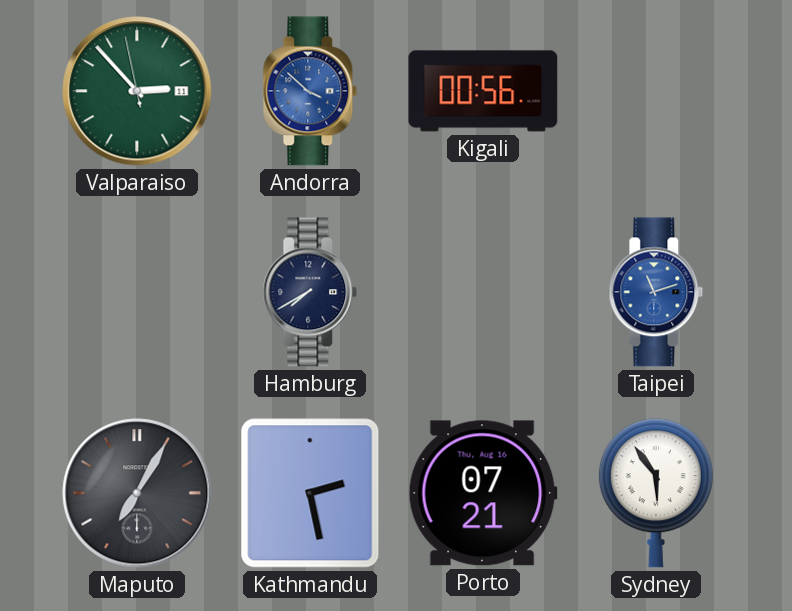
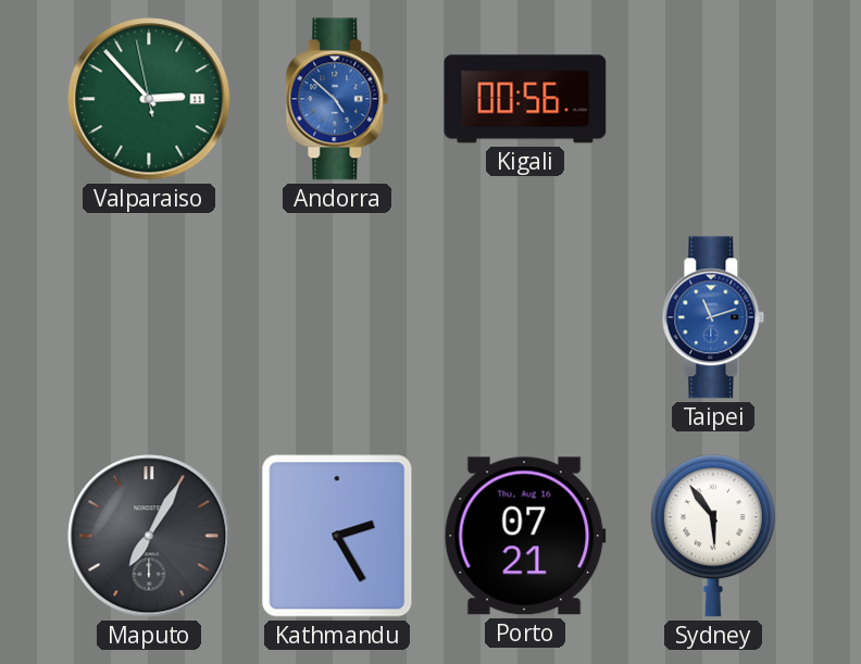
Andorra: 3:52 -> 4:52
Hamburg: 7:40 -> none
Kathmandu: 2:28 -> 2:25
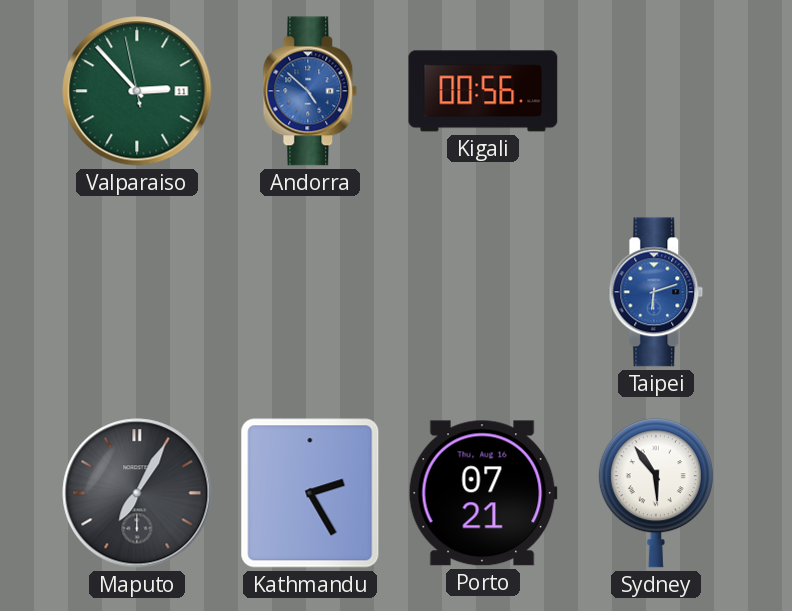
Taipei: 11:12 -> 6:12
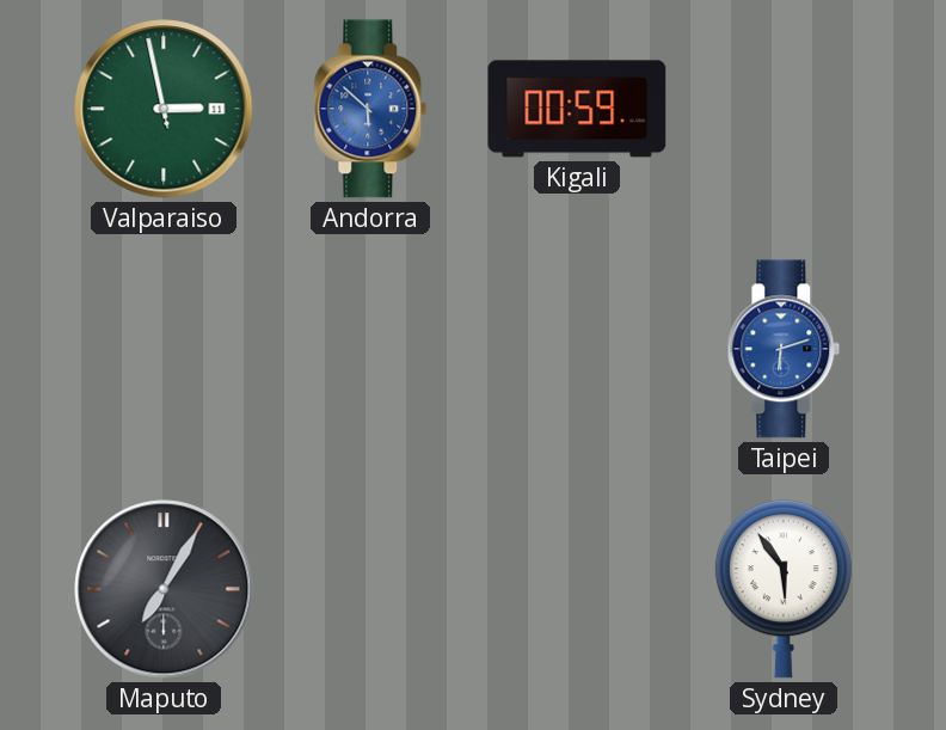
Valparaiso: 2:52 -> 2:57
Andorra: 4:52 -> 5:52
Kigali: 00:56 -> 00:59
Kathmandu: 2:25 -> none
Porto: 07:21 -> none
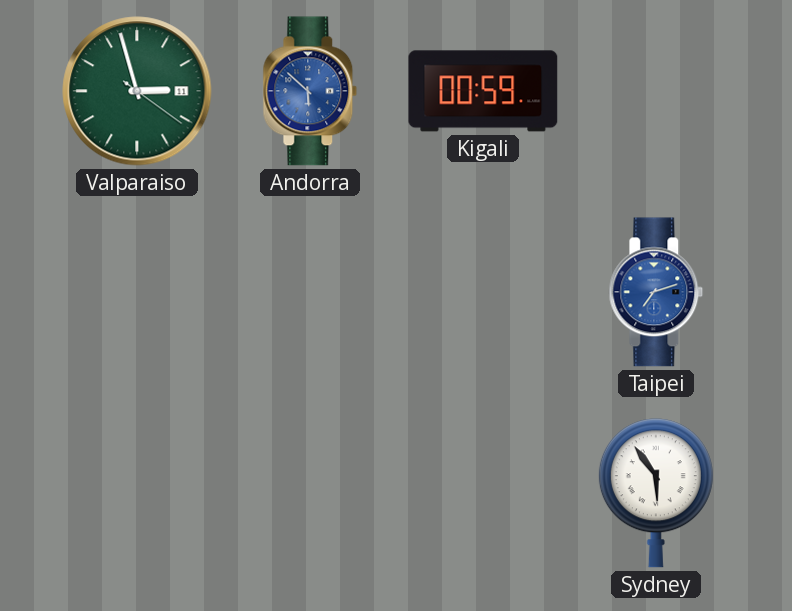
Valparaiso: 2:57:58 -> 2:57:21
Taipei: 6:12 -> 7:12
Maputo: 7:05 -> none
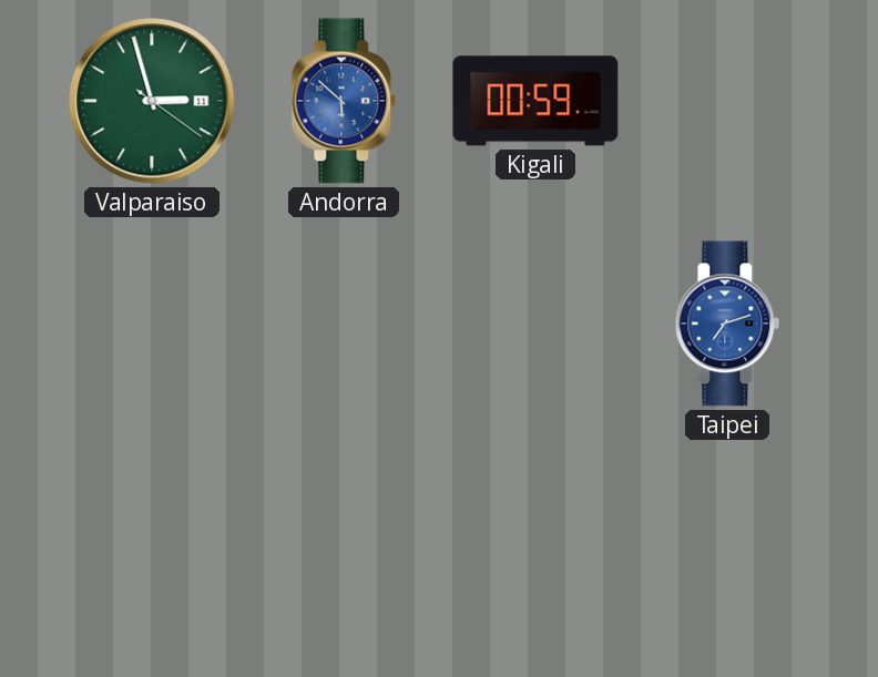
Sydney: 5:54 -> none
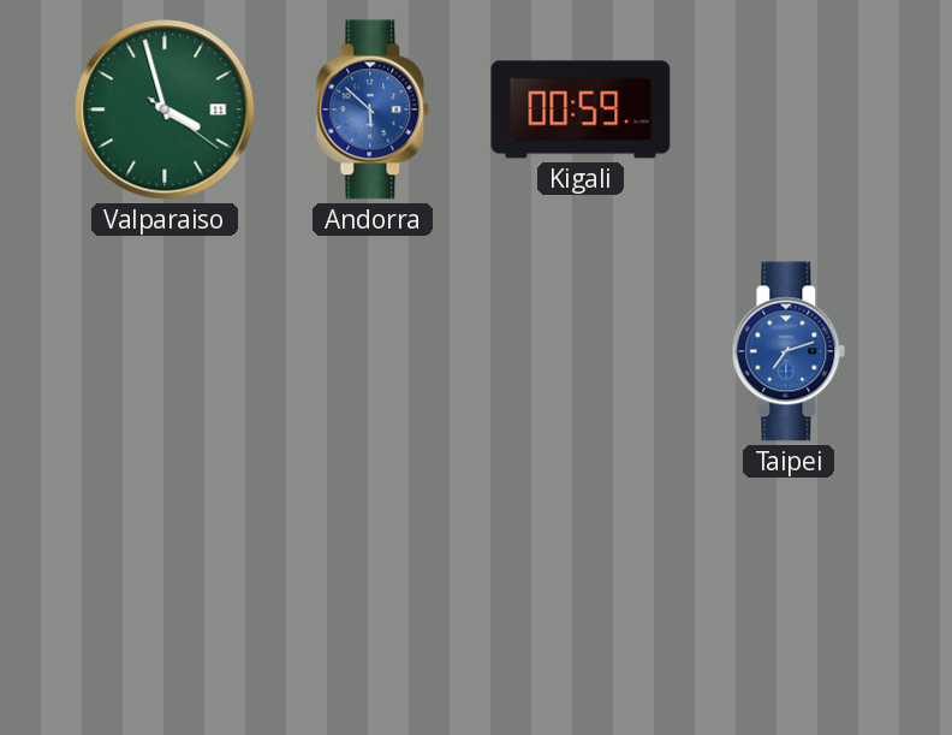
Valparaiso: 2:57 -> 3:57
